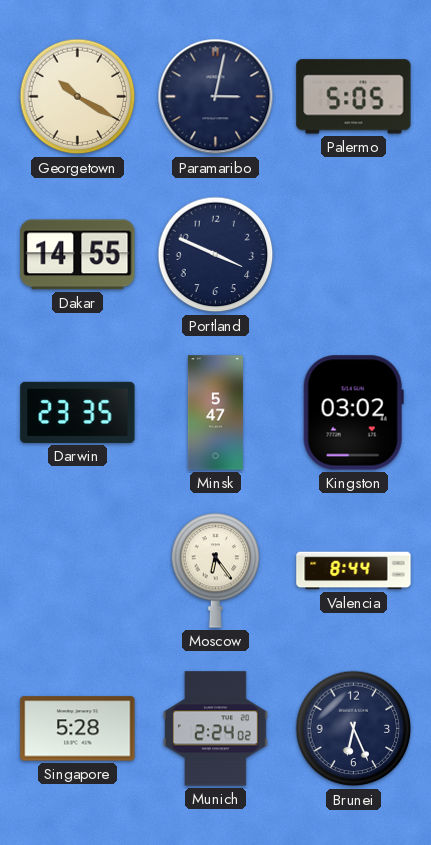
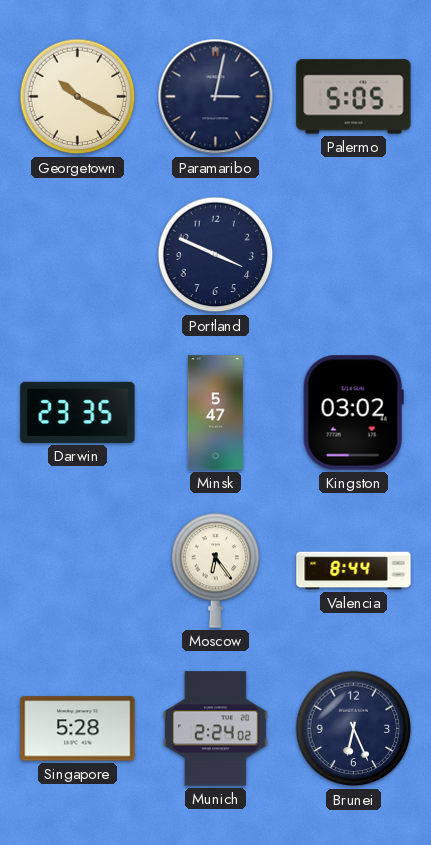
Dakar: 14:55 -> none
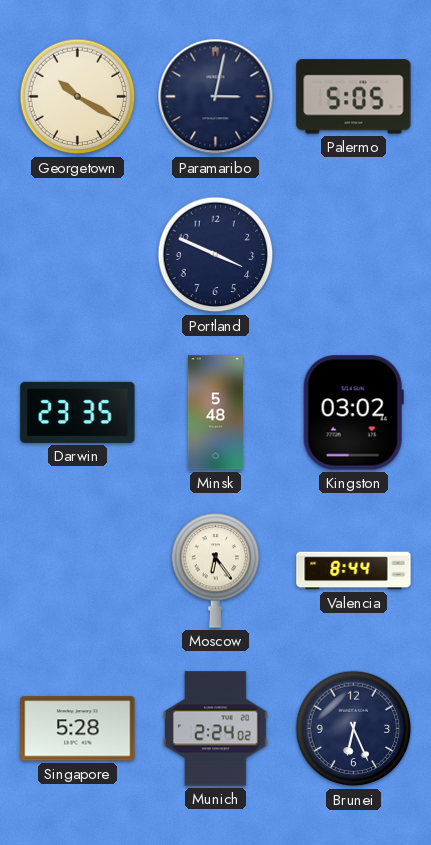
Minsk: 5:47 -> 5:48
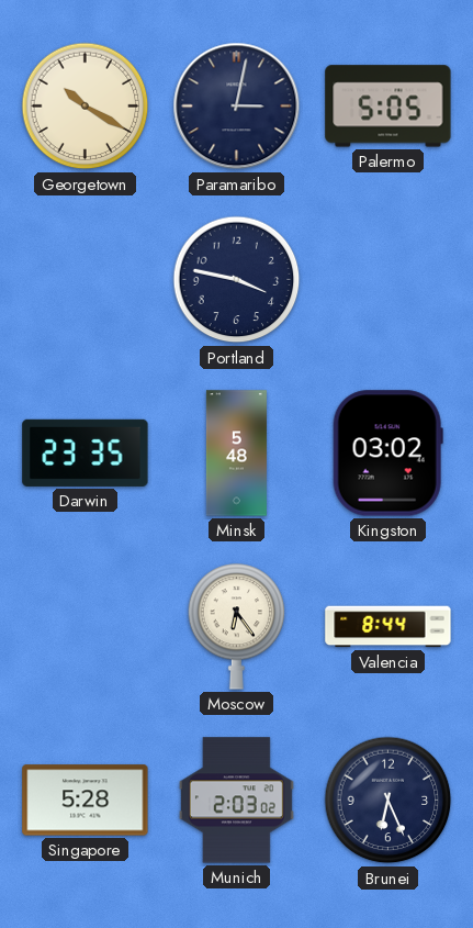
Portland: 3:49 -> 3:47
Munich: 2:24 -> 2:03
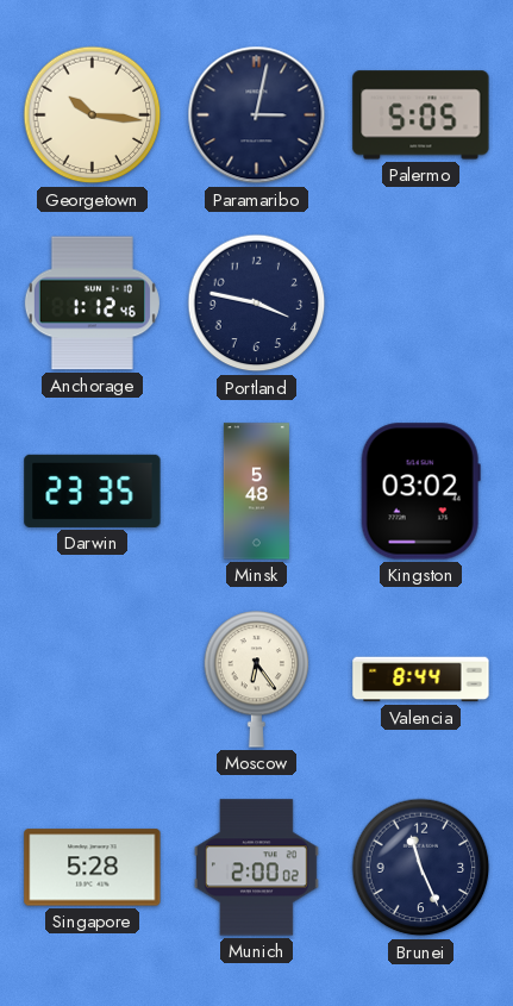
Georgetown: 10:20 -> 10:16
Anchorage: none -> 1:12
Munich: 2:03 -> 2:00
Brunei: 6:26 -> 11:26
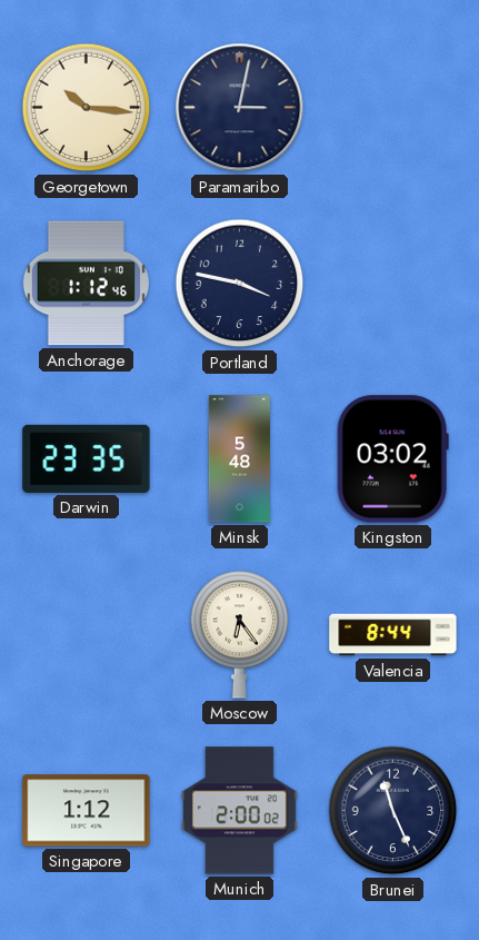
Palermo: 5:05 -> none
Singapore: 5:28 -> 1:12
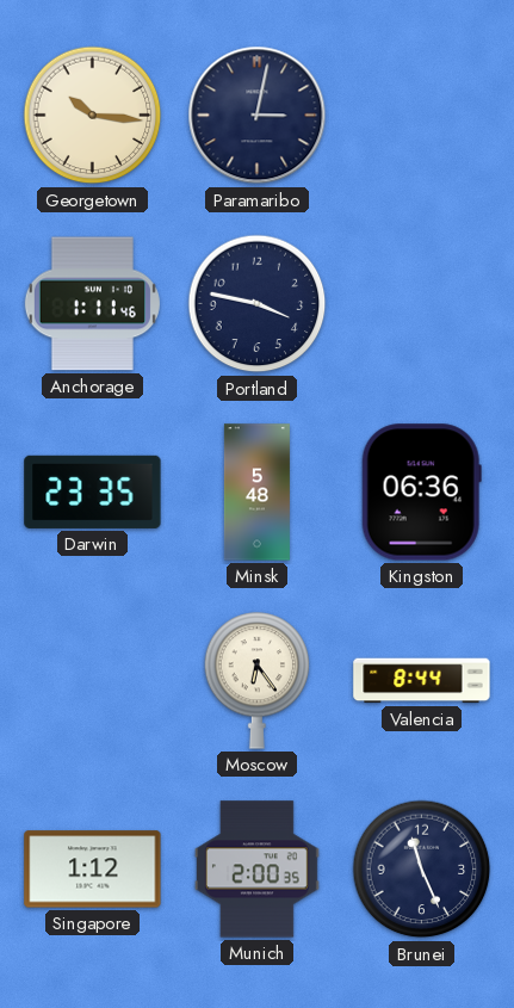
Anchorage: 1:12 -> 1:11
Kingston: 03:02 -> 06:36
Munich: 2:00:02 -> 2:00:35
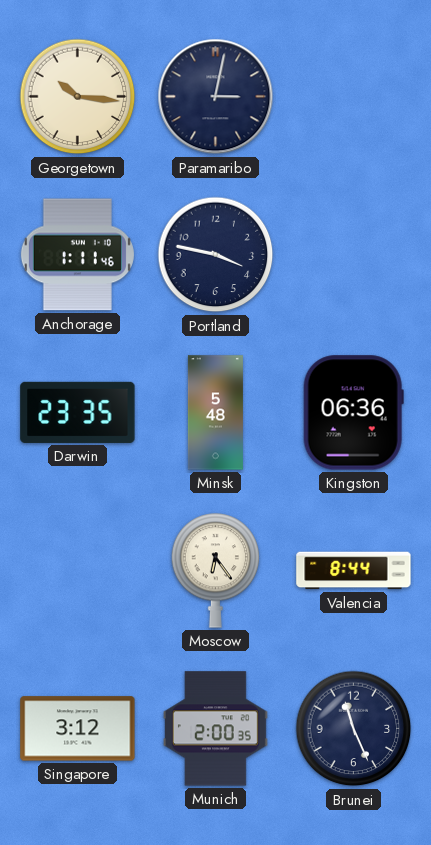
Singapore: 1:12 -> 3:12
